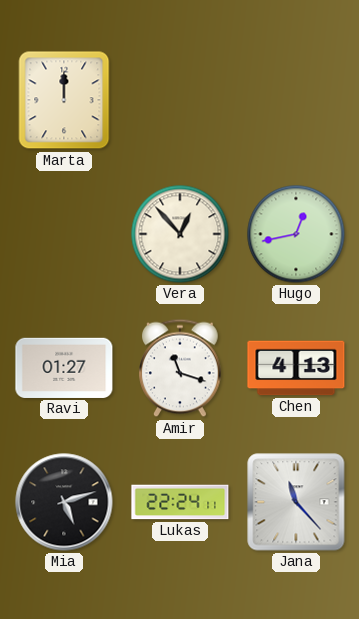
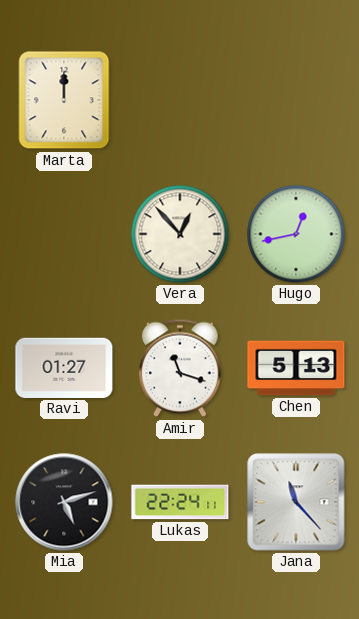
Chen: 4:13 -> 5:13
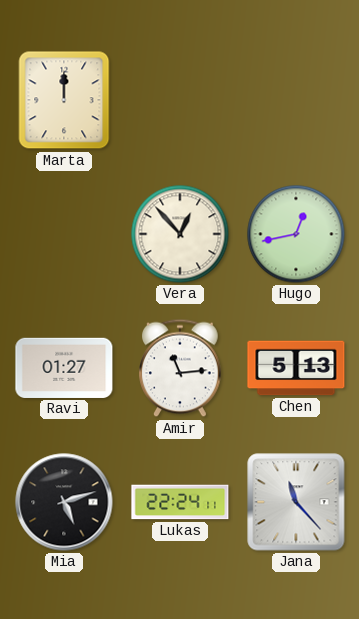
Amir: 11:18 -> 11:14
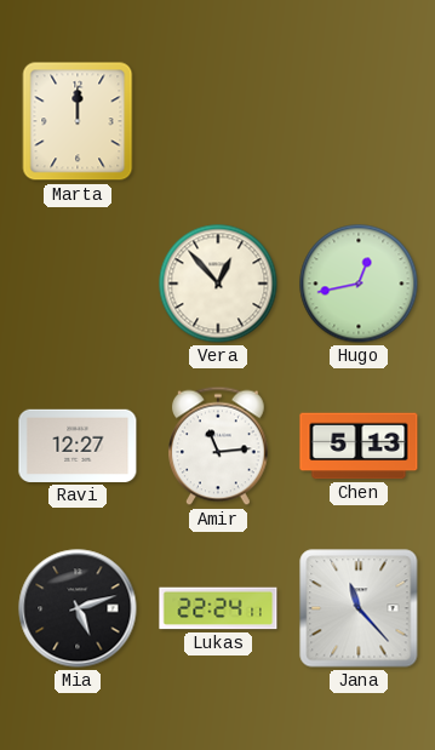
Ravi: 01:27 -> 12:27
